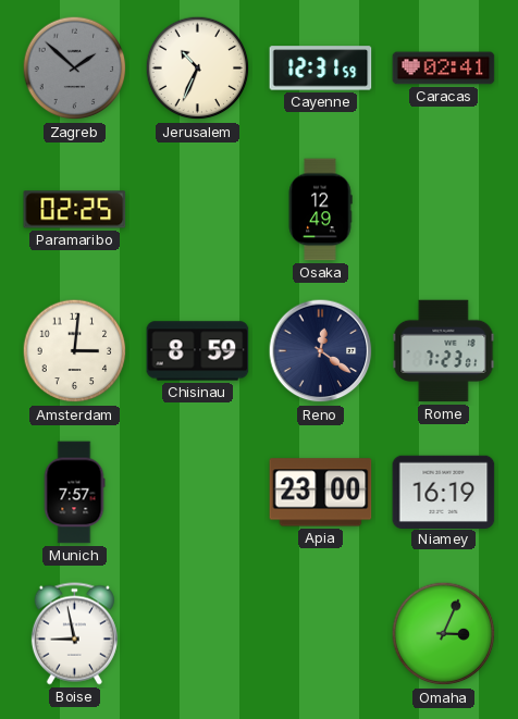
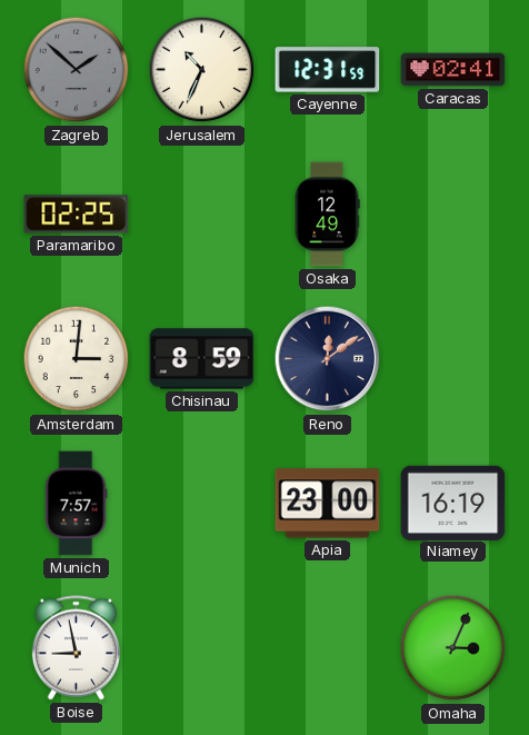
Reno: 12:21 -> 12:09
Rome: 7:23 -> none
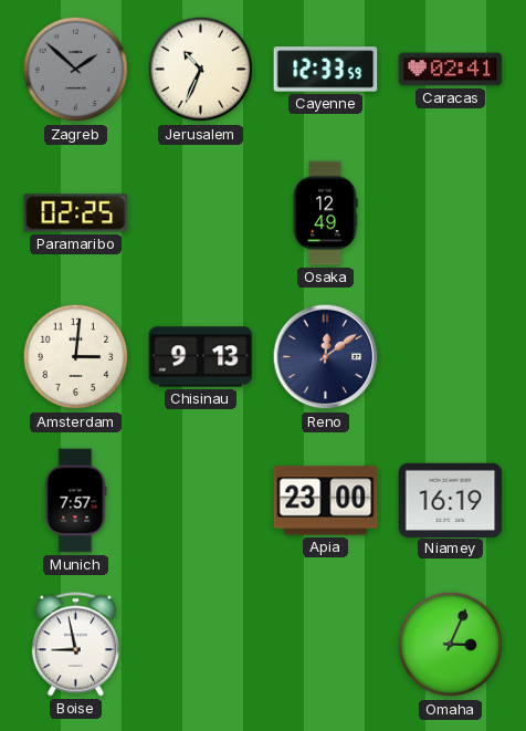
Cayenne: 12:31 -> 12:33
Chisinau: 8:59 -> 9:13
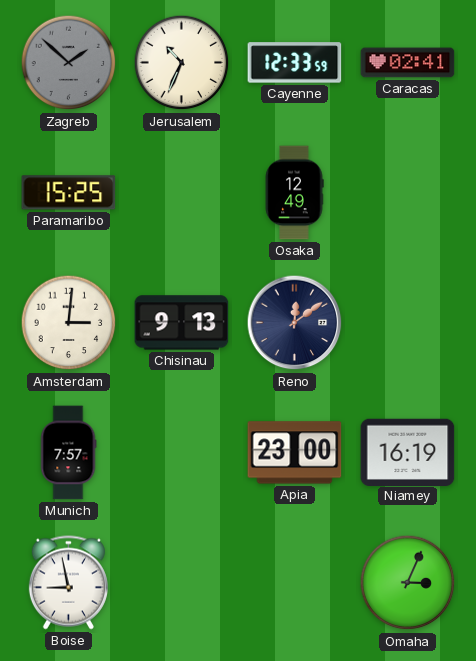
Paramaribo: 02:25 -> 15:25
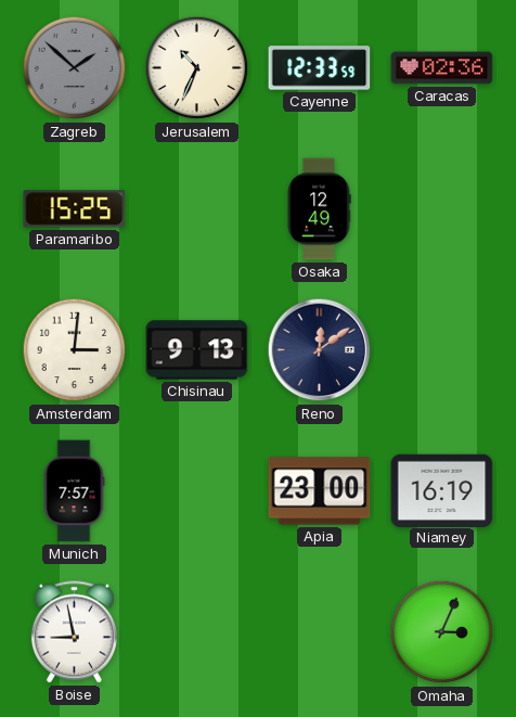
Caracas: 02:41 -> 02:36
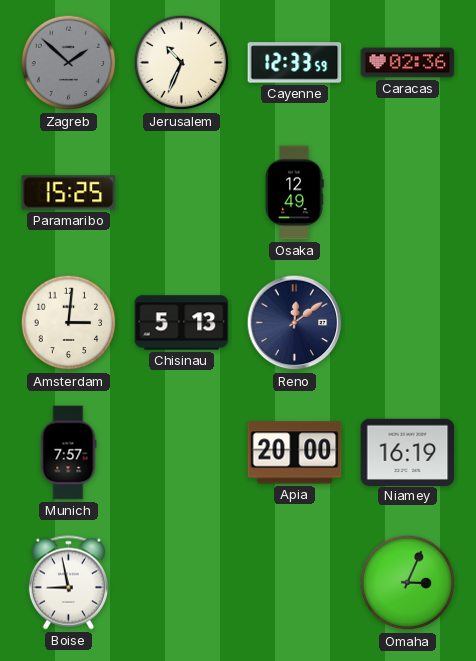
Chisinau: 9:13 -> 5:13
Apia: 23:00 -> 20:00
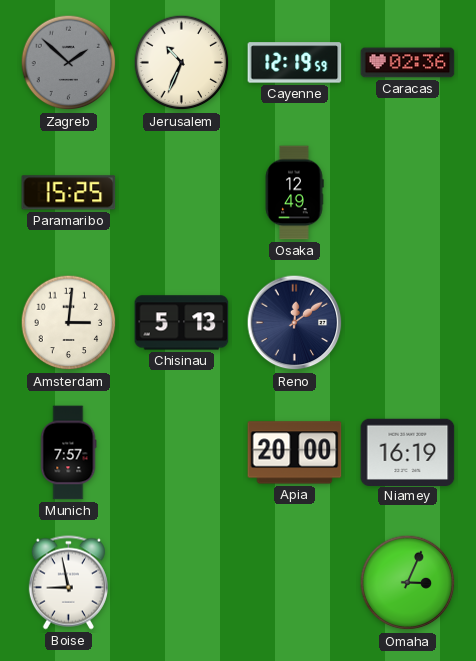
Cayenne: 12:33 -> 12:19
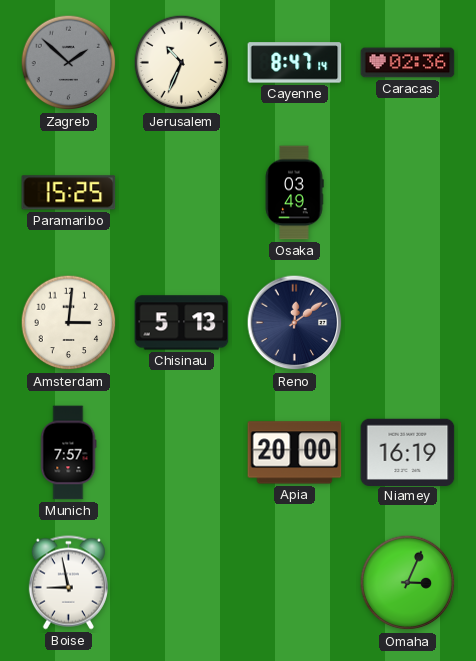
Cayenne: 12:19 -> 8:47
Osaka: 12:49 -> 03:49
